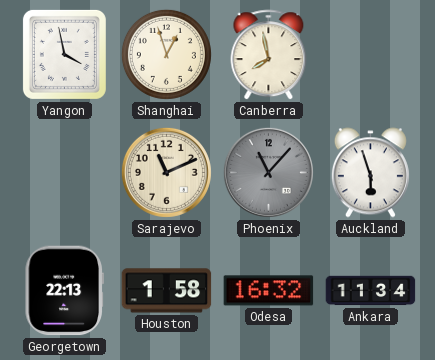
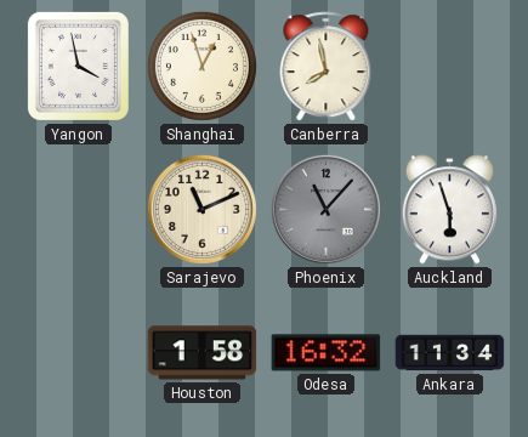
Georgetown: 22:13 -> none
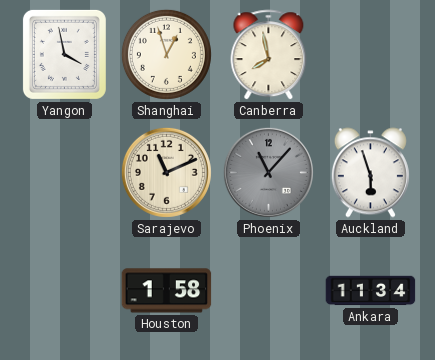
Odesa: 16:32 -> none
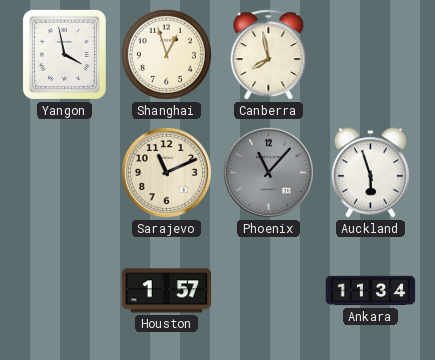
Houston: 1:58 -> 1:57
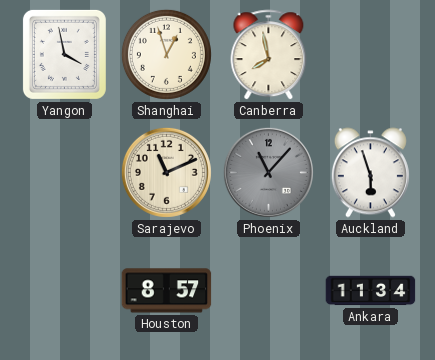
Houston: 1:57 -> 8:57
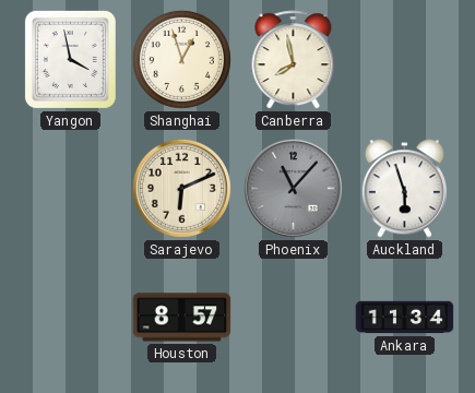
Sarajevo: 11:11 -> 6:11
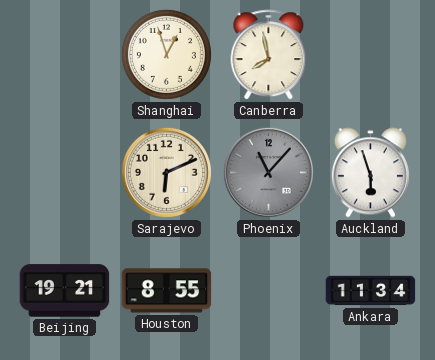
Yangon: 3:58 -> none
Beijing: none -> 19:21
Houston: 8:57 -> 8:55
